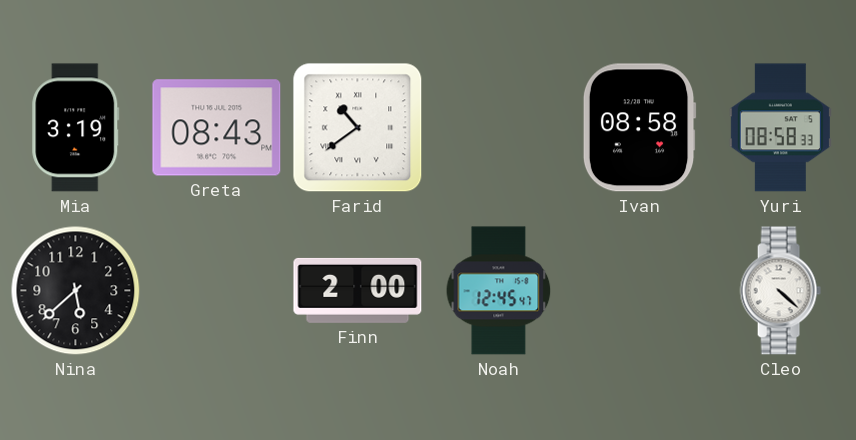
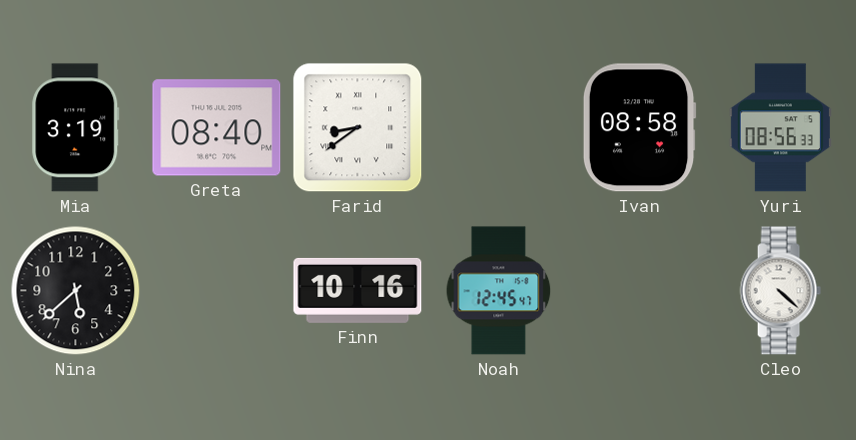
Greta: 08:43 -> 08:40
Farid: 10:39 -> 8:39
Yuri: 08:58 -> 08:56
Finn: 2:00 -> 10:16
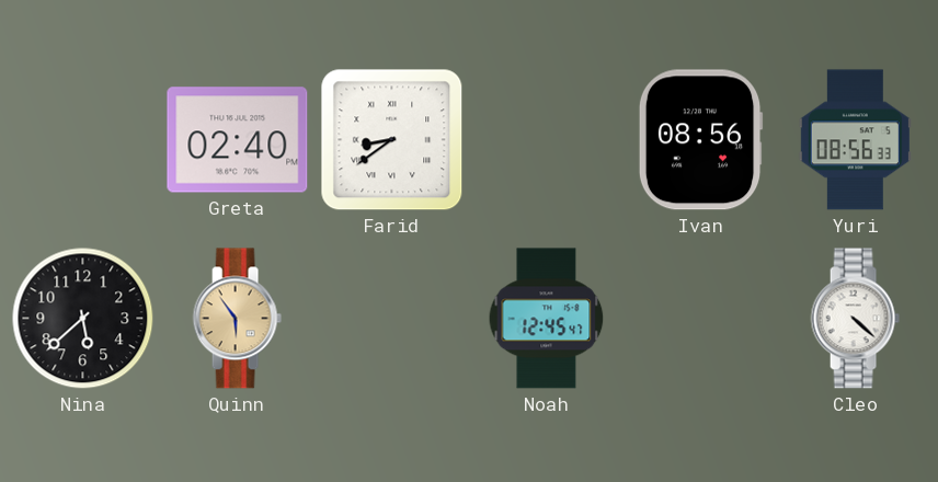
Mia: 3:19 -> none
Greta: 08:40 -> 02:40
Ivan: 08:58 -> 08:56
Quinn: none -> 5:54
Finn: 10:16 -> none
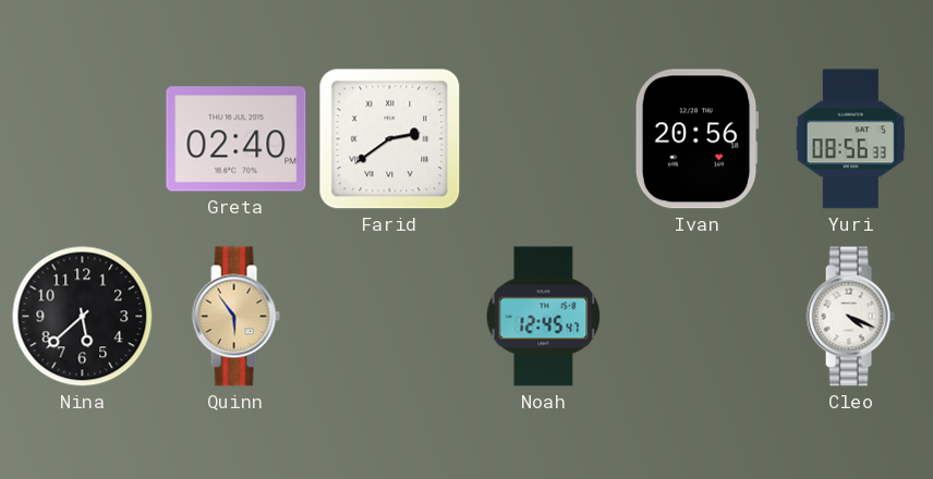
Farid: 8:39 -> 2:39
Ivan: 08:56 -> 20:56
Cleo: 4:22 -> 4:19
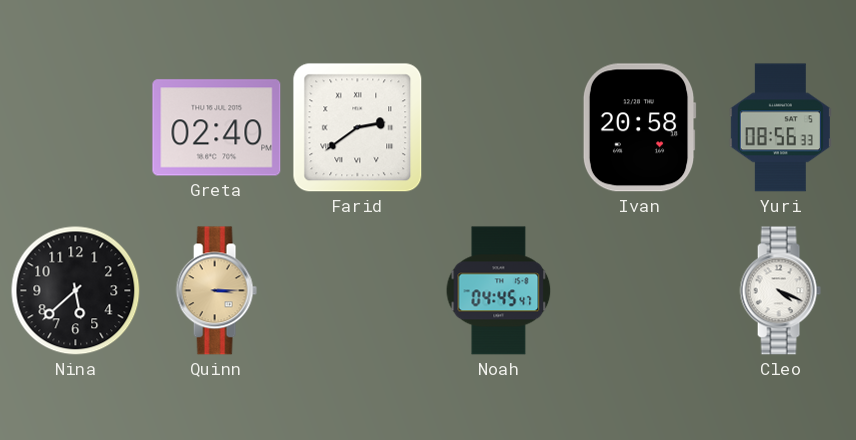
Ivan: 20:56 -> 20:58
Quinn: 5:54 -> 3:15
Noah: 12:45 -> 04:45
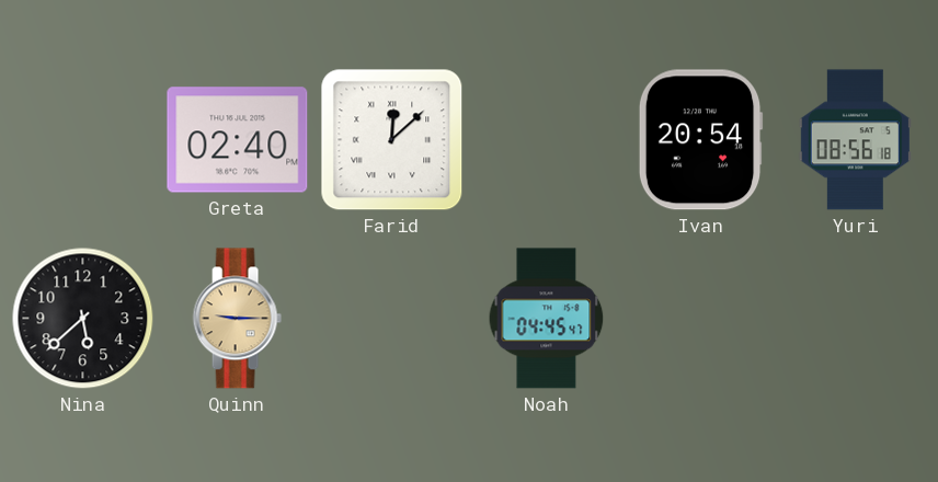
Farid: 2:39 -> 12:08
Ivan: 20:58 -> 20:54
Yuri: 08:56:33 -> 08:56:18
Quinn: 3:15 -> 9:15
Cleo: 4:19 -> none
